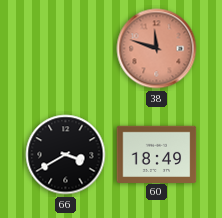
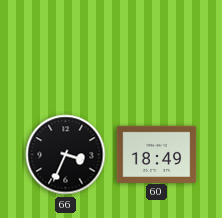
38: 11:48 -> none
66: 3:40 -> 3:34
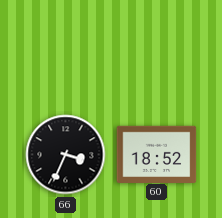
60: 18:49 -> 18:52
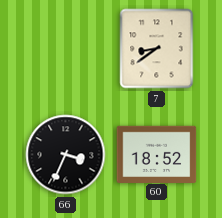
7: none -> 8:39
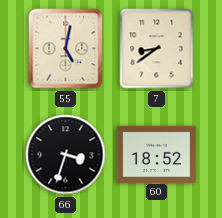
55: none -> 5:02
66: 3:34 -> 3:33
